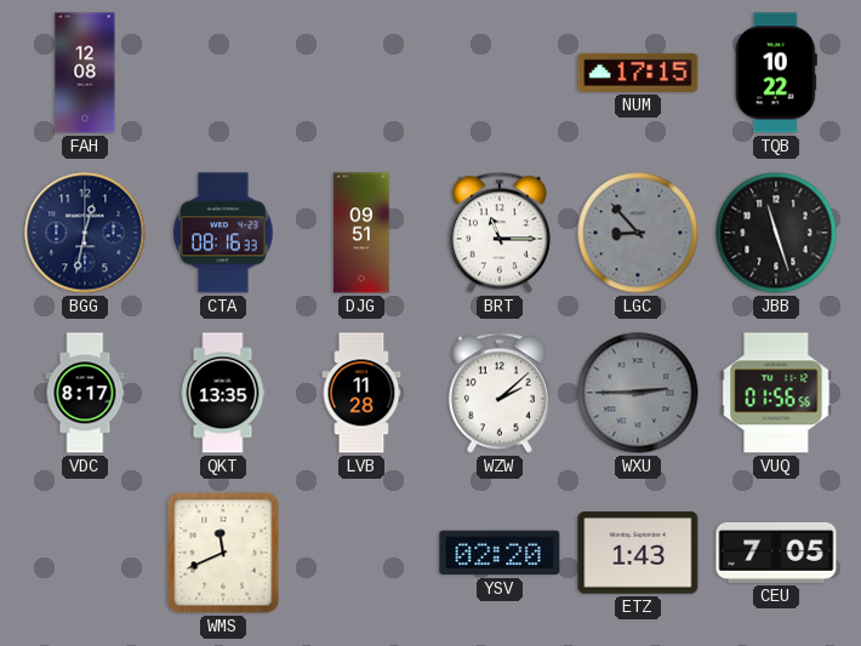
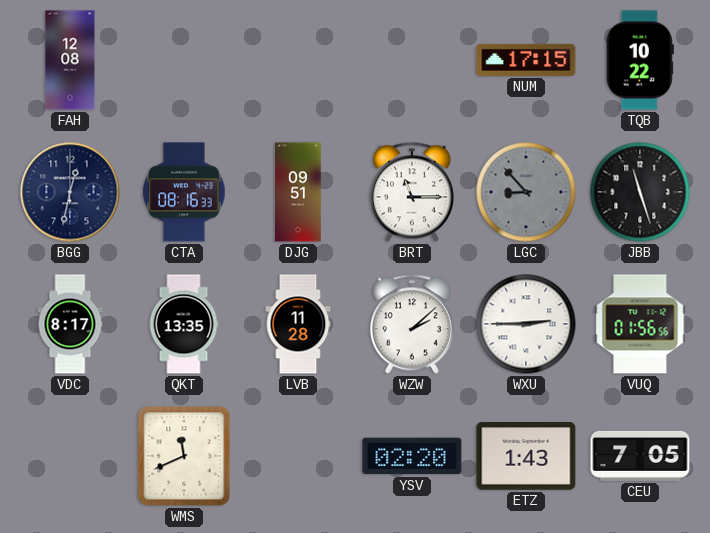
WXU dial: grey -> white
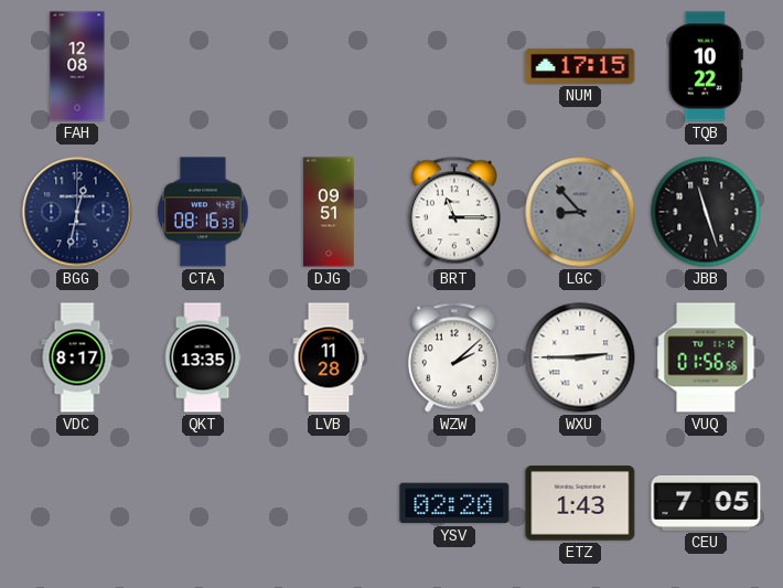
WMS: 11:41 -> none
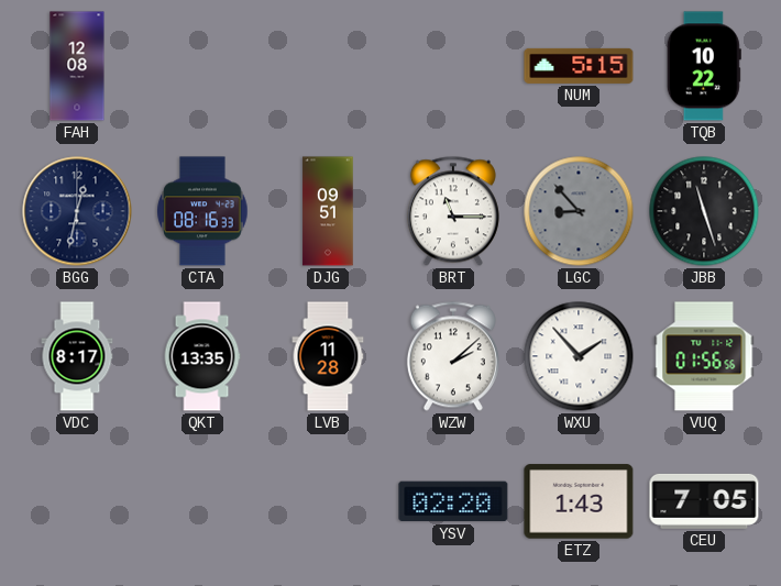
NUM: 17:15 -> 5:15
WXU: 2:45 -> 1:53
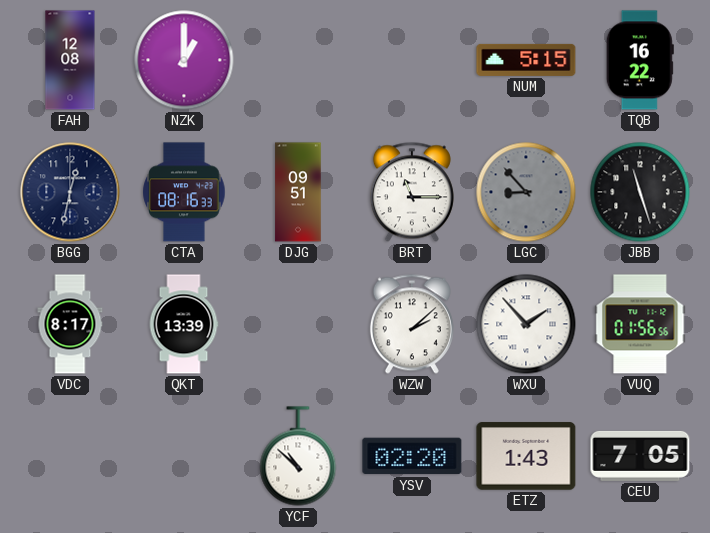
NZK: none -> 1:00
TQB: 10:22 -> 16:22
QKT: 13:35 -> 13:39
LVB: 11:28 -> none
YCF: none -> 10:52
